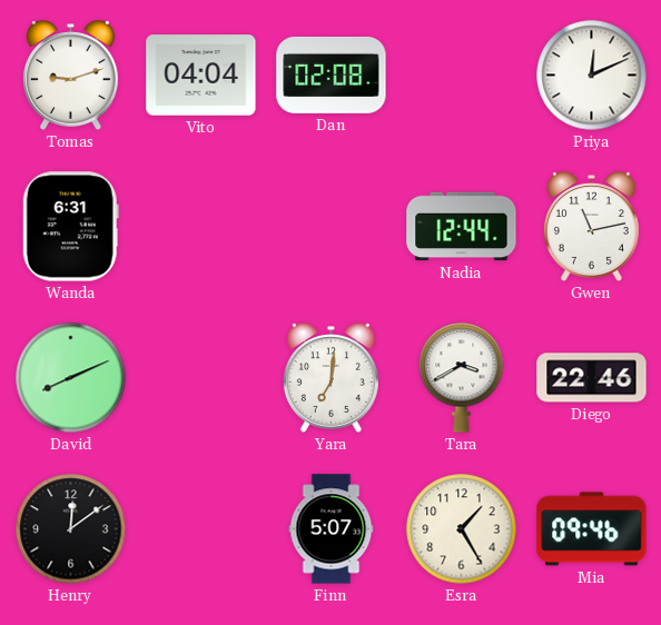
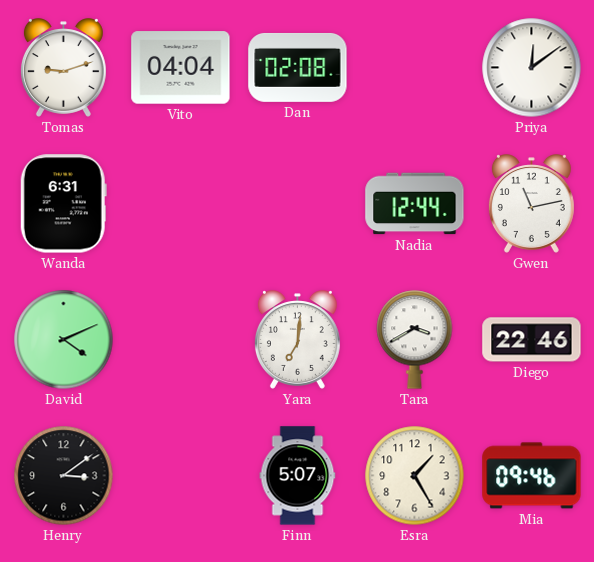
Priya: 12:11 -> 12:09
David: 8:11 -> 4:11
Henry: 12:09 -> 3:09
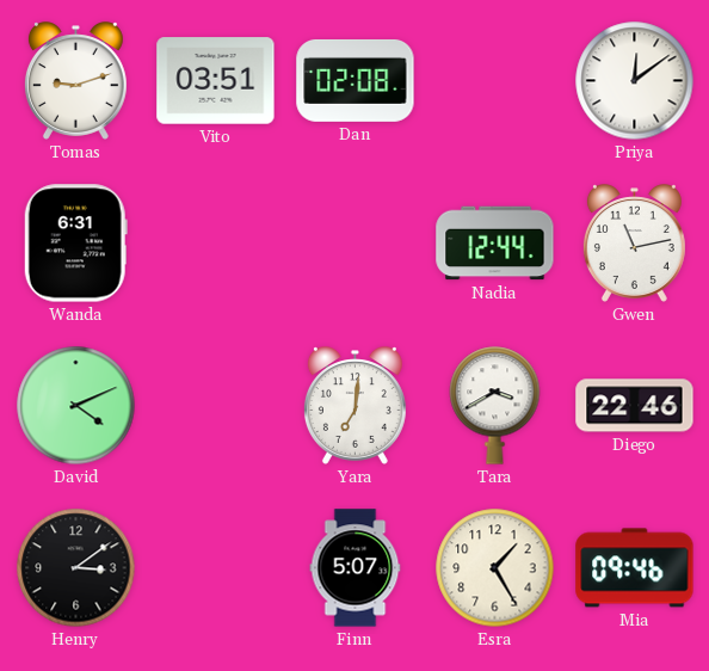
Vito: 04:04 -> 03:51
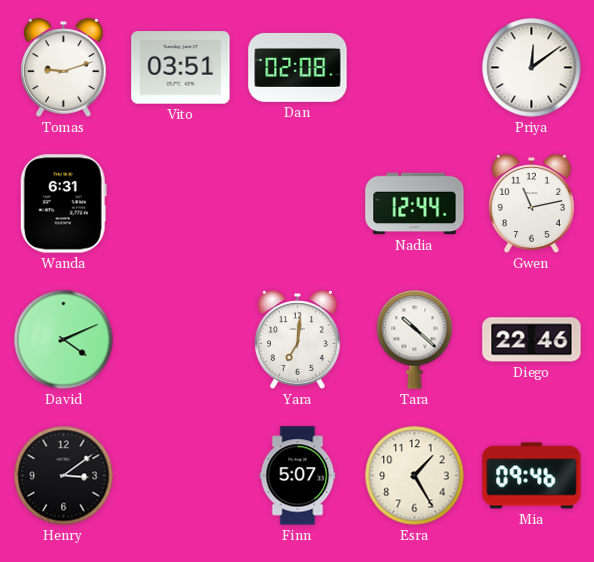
Tara: 3:40 -> 10:22
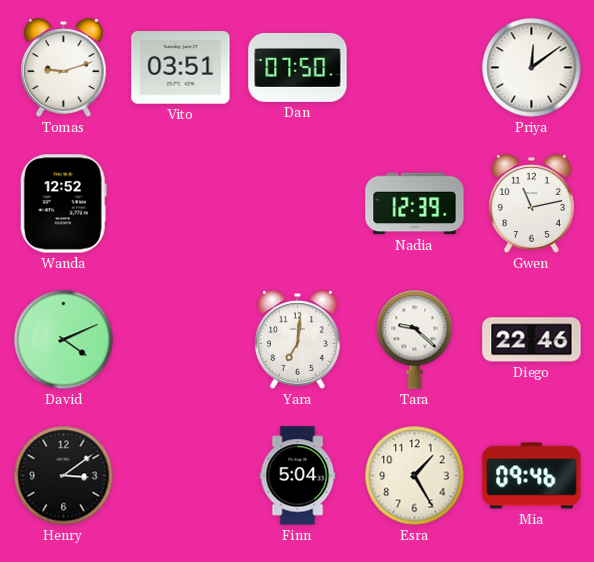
Dan: 02:08 -> 07:50
Wanda: 6:31 -> 12:52
Nadia: 12:44 -> 12:39
Tara: 10:22 -> 9:22
Finn: 5:07 -> 5:04
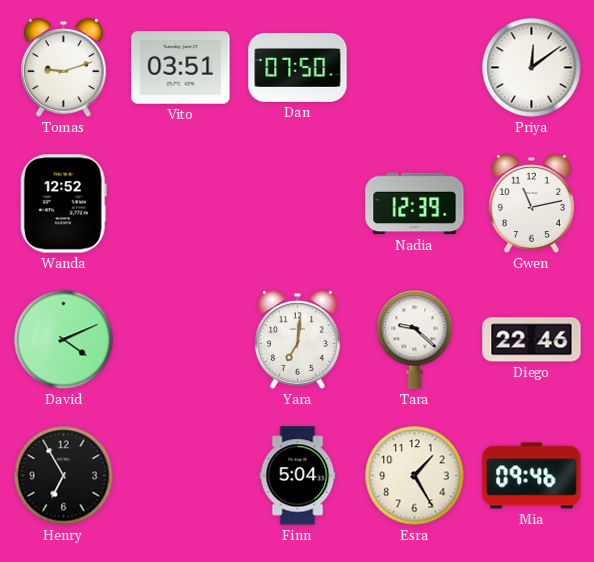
Henry: 3:09 -> 6:55
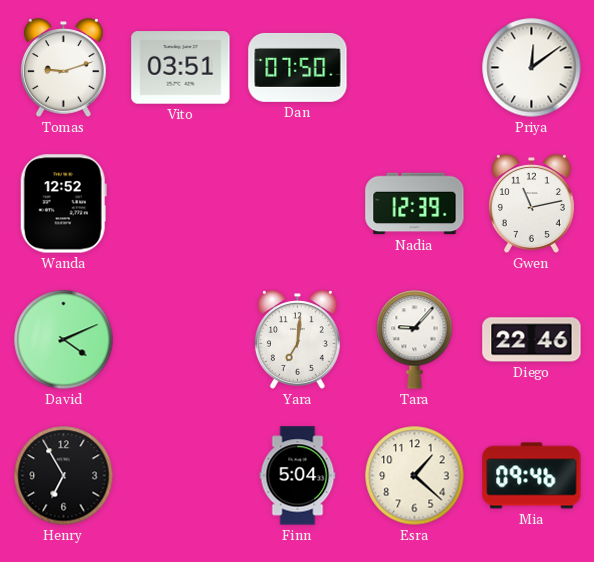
Tara: 9:22 -> 9:07
Esra: 1:25 -> 1:22
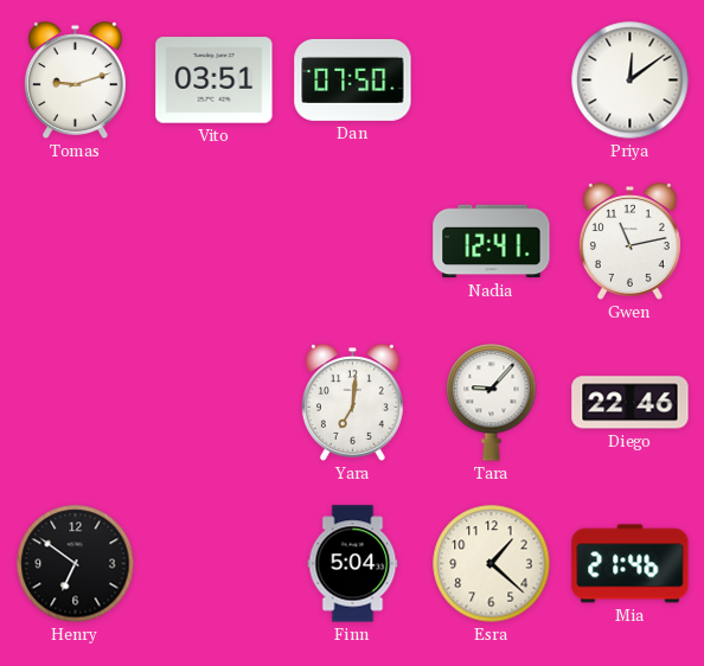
Wanda: 12:52 -> none
Nadia: 12:39 -> 12:41
David: 4:11 -> none
Henry: 6:55 -> 6:51
Mia: 09:46 -> 21:46
